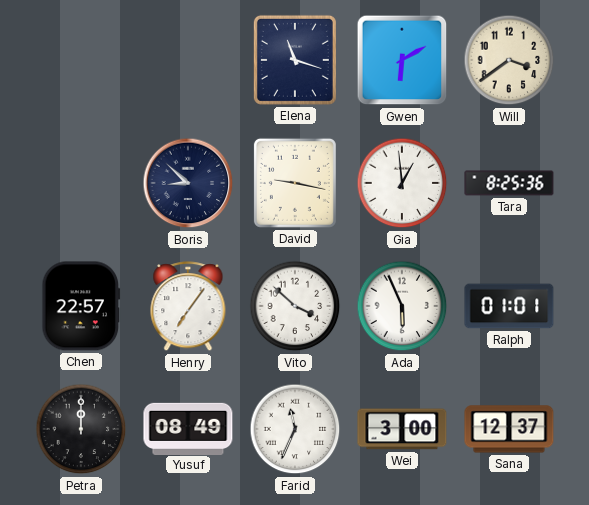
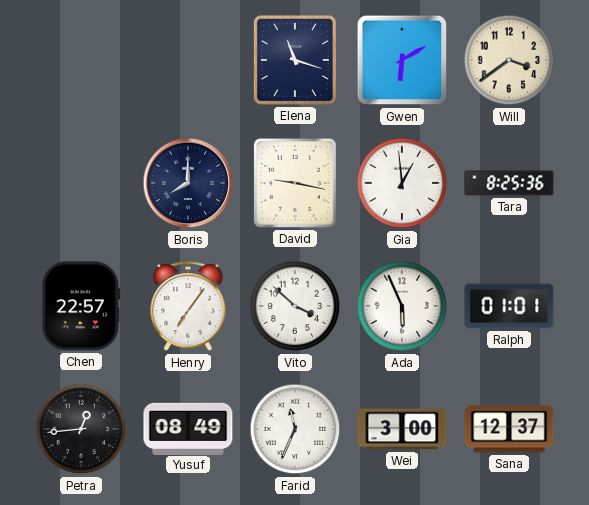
Boris: 8:52 -> 8:00
Petra: 12:00 -> 12:44
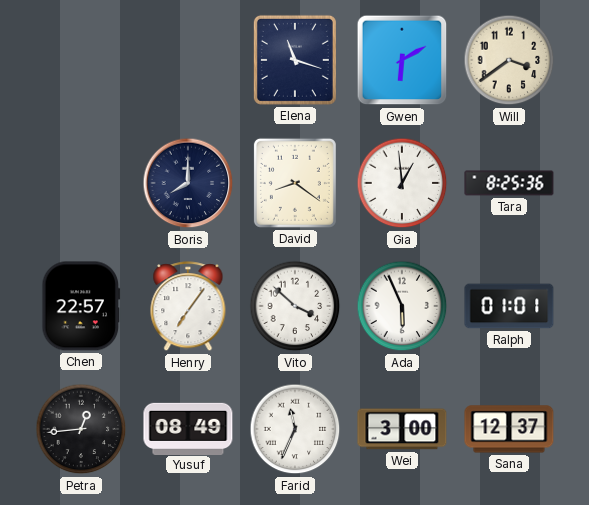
David: 9:17 -> 8:21
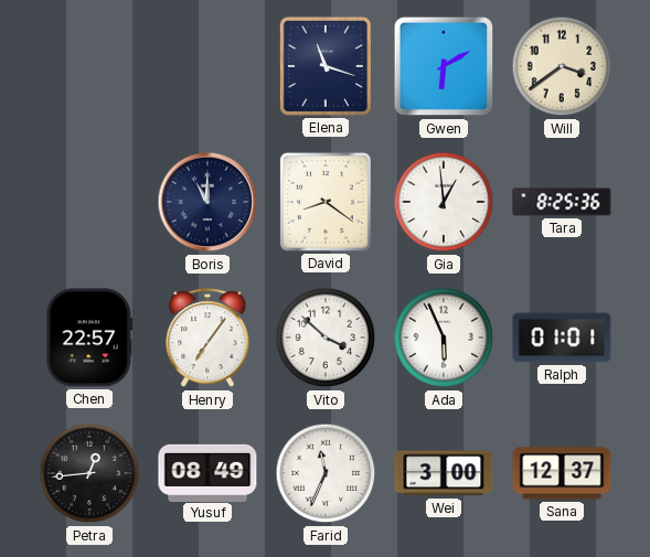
Boris: 8:00 -> 11:00
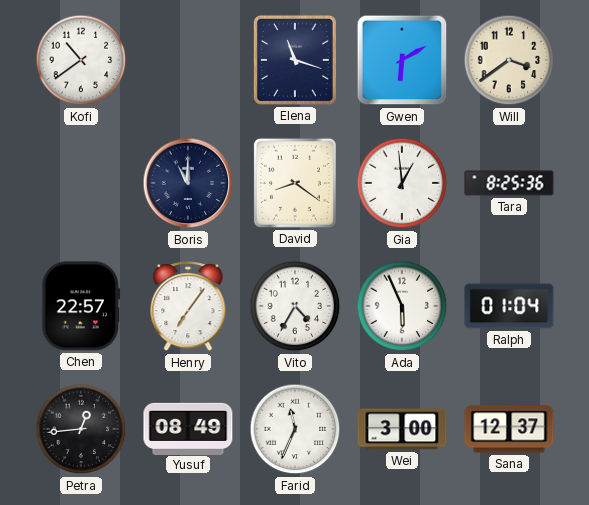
Kofi: none -> 10:39
Vito: 3:52 -> 4:35
Ralph: 01:01 -> 01:04
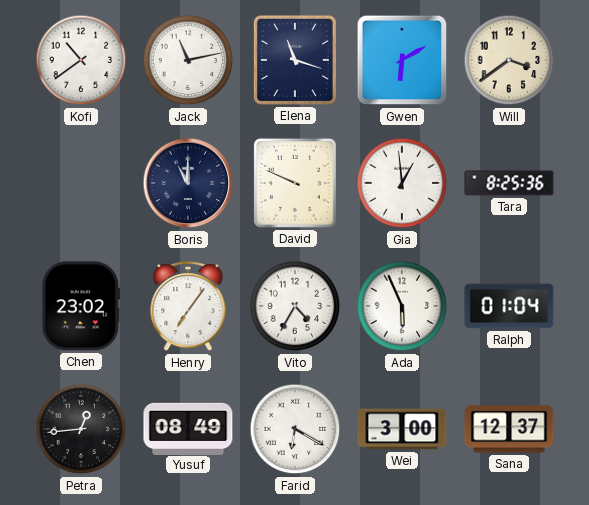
Jack: none -> 11:13
David: 8:21 -> 9:49
Chen: 22:57 -> 23:02
Farid: 11:34 -> 6:20
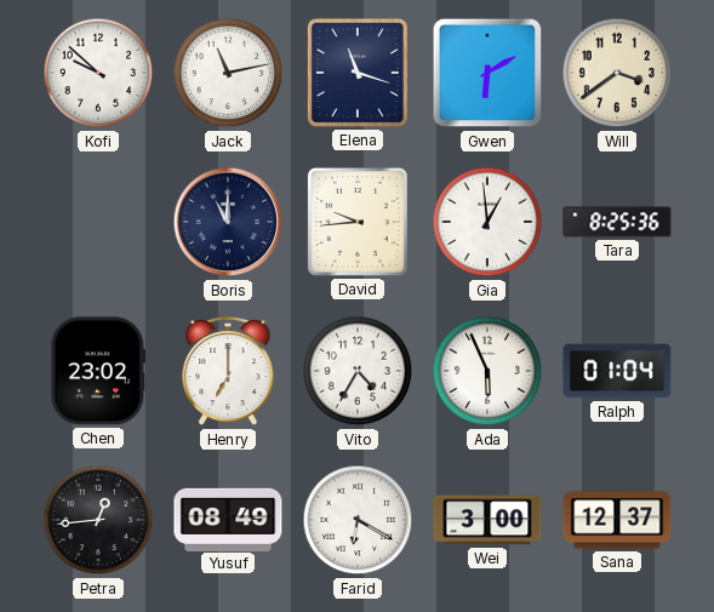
Kofi: 10:39 -> 9:52
David: 9:49 -> 9:44
Henry: 7:06 -> 7:00
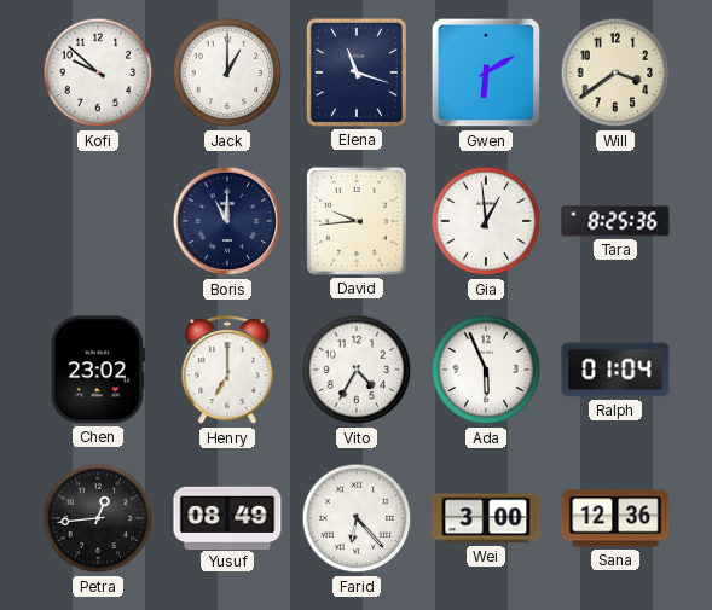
Jack: 11:13 -> 1:00
Farid: 6:20 -> 6:23
Sana: 12:37 -> 12:36
